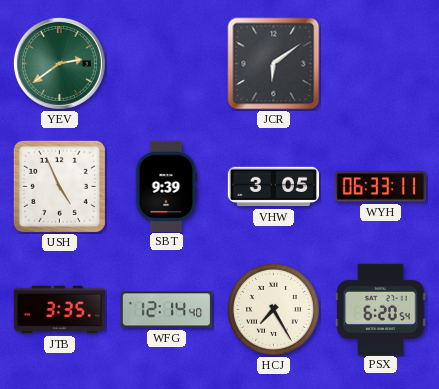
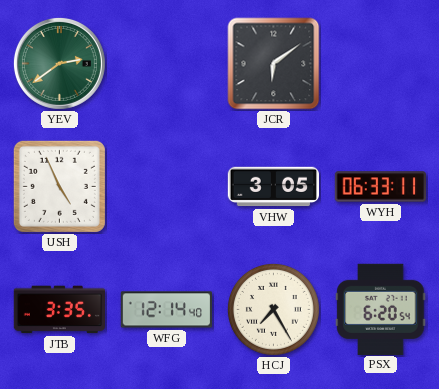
SBT: 9:39 -> none
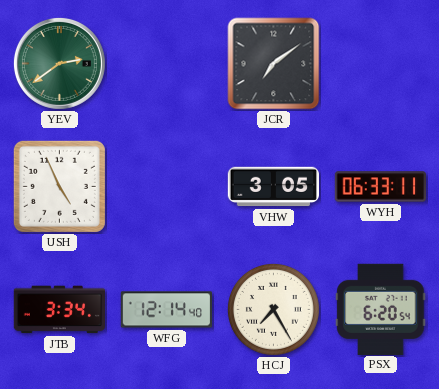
JCR: 6:09 -> 7:09
JTB: 3:35 -> 3:34
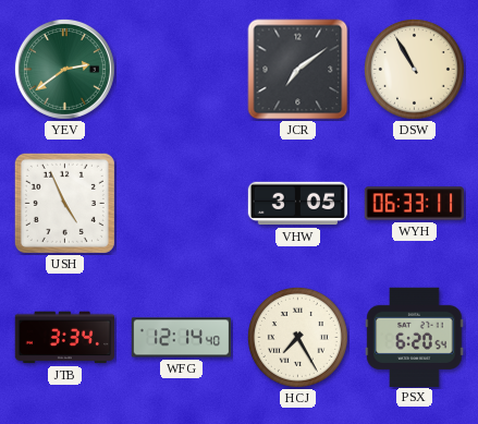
DSW: none -> 10:55
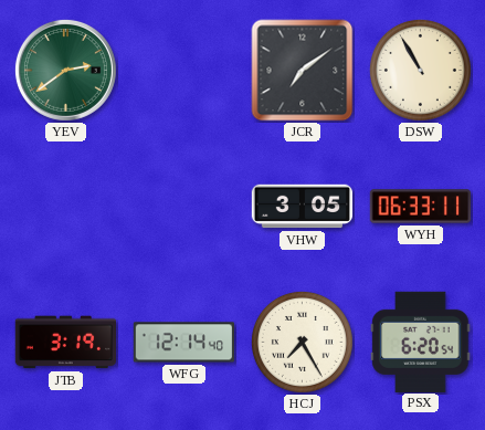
USH: 4:56 -> none
JTB: 3:34 -> 3:19
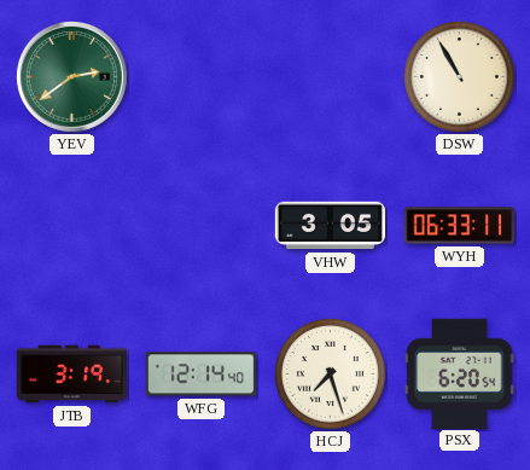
JCR: 7:09 -> none
HCJ: 7:25 -> 7:27
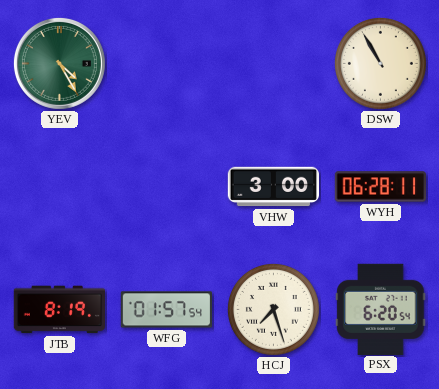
YEV: 2:39 -> 4:25
VHW: 3:05 -> 3:00
WYH: 06:33 -> 06:28
JTB: 3:19 -> 8:19
WFG: 12:14 -> 01:57
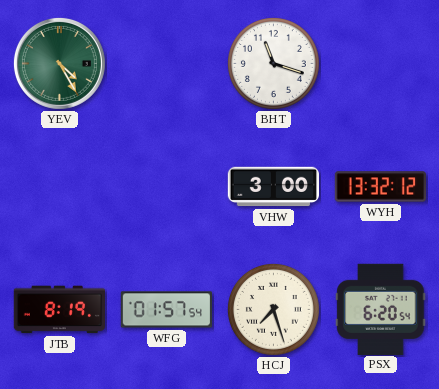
BHT: none -> 11:18
DSW: 10:55 -> none
WYH: 06:28 -> 13:32
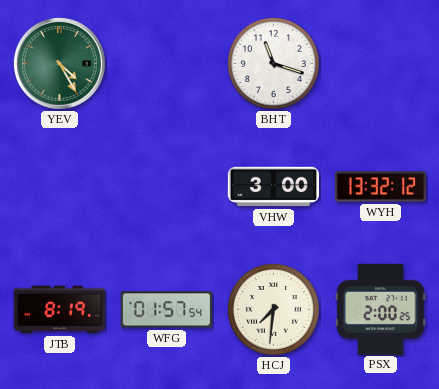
HCJ: 7:27 -> 7:31
PSX: 6:20 -> 2:00
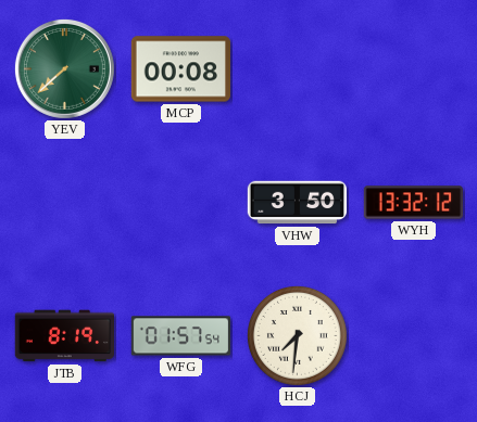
YEV: 4:25 -> 7:38
MCP: none -> 00:08
BHT: 11:18 -> none
VHW: 3:00 -> 3:50
PSX: 2:00 -> none
